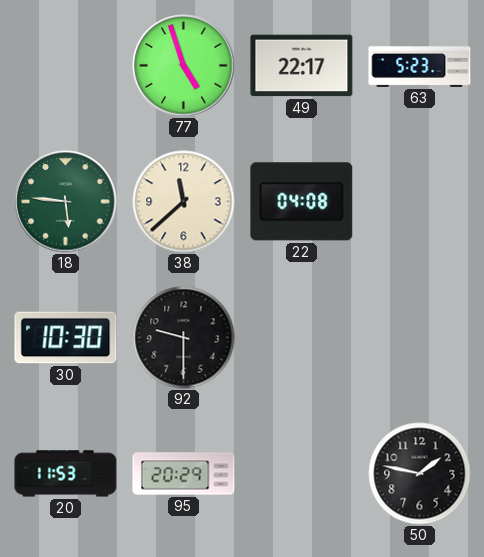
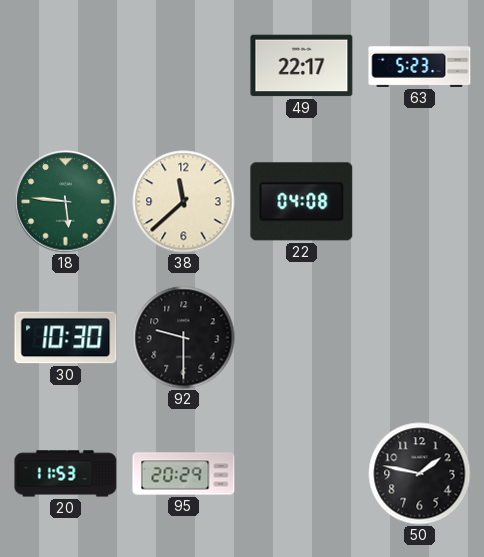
77: 4:57 -> none
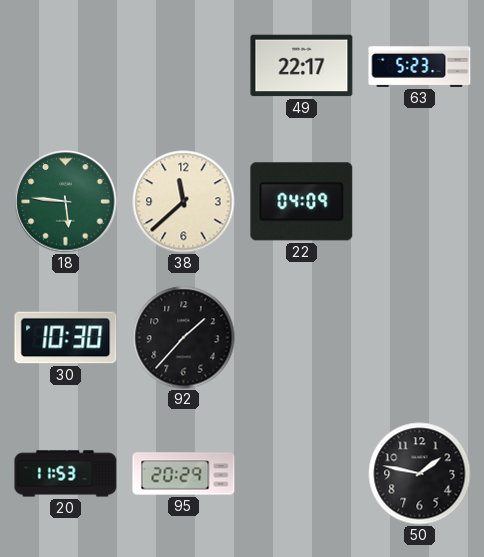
22: 04:08 -> 04:09
92: 9:30 -> 1:37
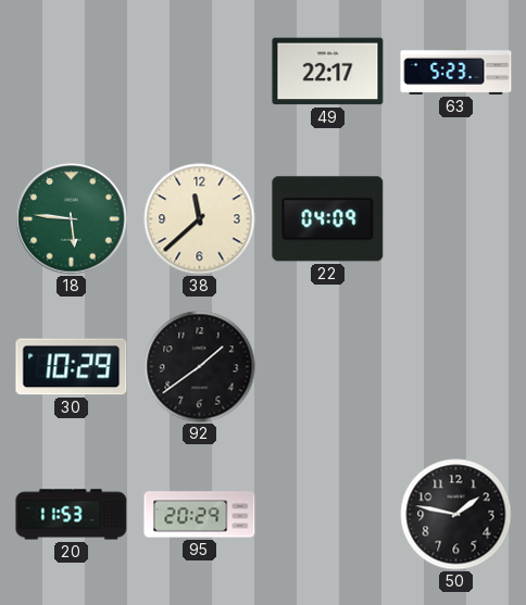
30: 10:30 -> 10:29
92: 1:37 -> 1:39
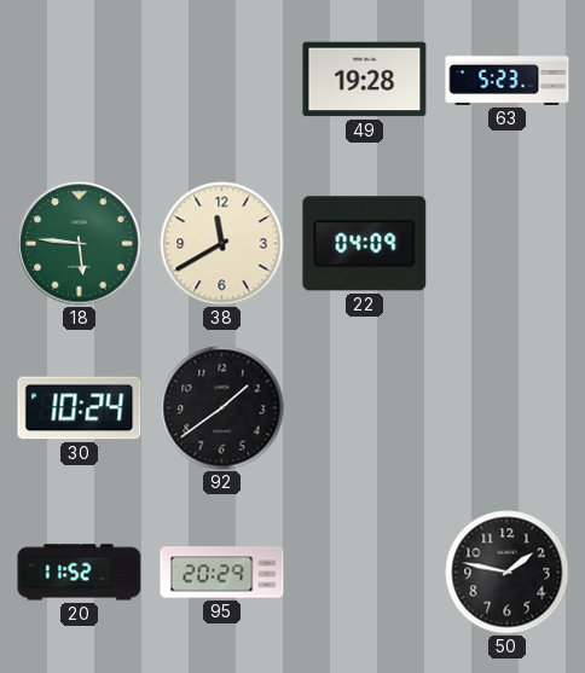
49: 22:17 -> 19:28
38: 11:38 -> 11:40
30: 10:29 -> 10:24
20: 11:53 -> 11:52
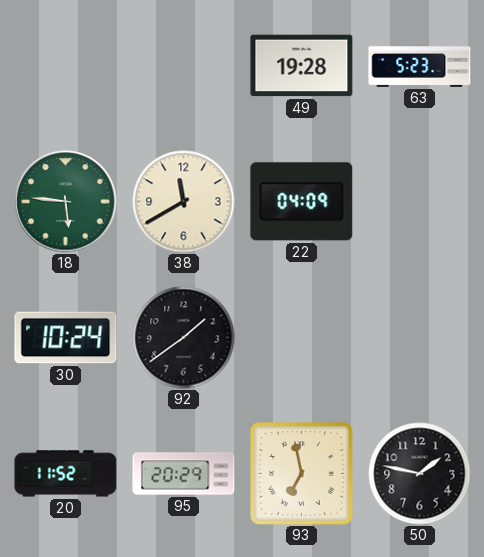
93: none -> 6:58
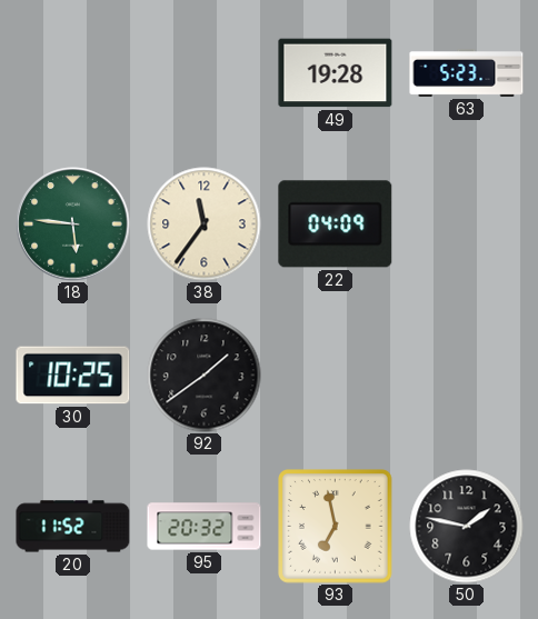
38: 11:40 -> 11:36
30: 10:24 -> 10:25
95: 20:29 -> 20:32
